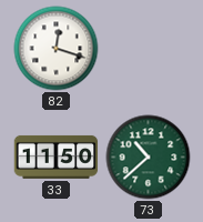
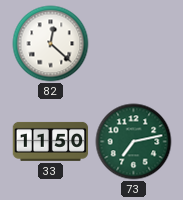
82: 12:18 -> 12:22
73: 10:38 -> 7:13
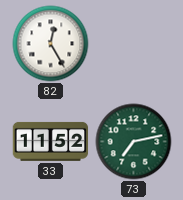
82: 12:22 -> 12:25
33: 11:50 -> 11:52
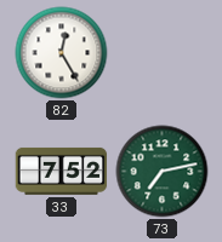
33: 11:52 -> 7:52
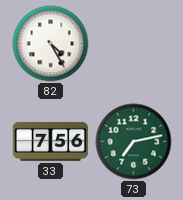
82: 12:25 -> 4:25
33: 7:52 -> 7:56
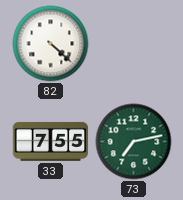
82: 4:25 -> 4:22
33: 7:56 -> 7:55
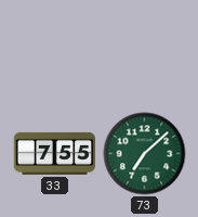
82: 4:22 -> none
73: 7:13 -> 7:08
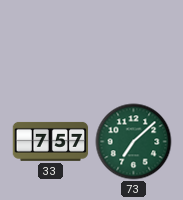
33: 7:55 -> 7:57
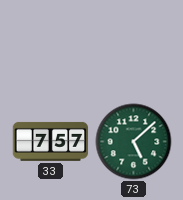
73: 7:08 -> 5:08
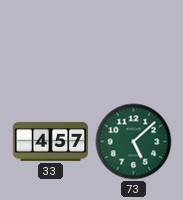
33: 7:57 -> 4:57
